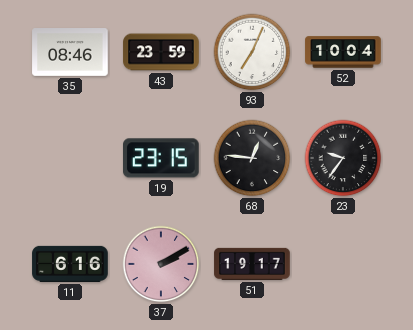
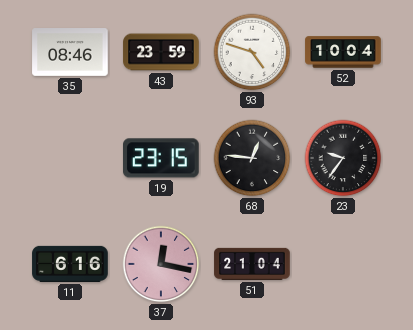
93: 7:04 -> 4:48
37: 2:10 -> 12:17
51: 19:17 -> 21:04
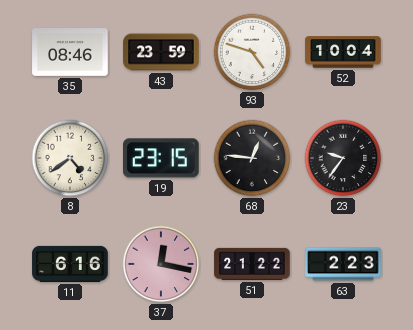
8: none -> 4:39
51: 21:04 -> 21:22
63: none -> 2:23
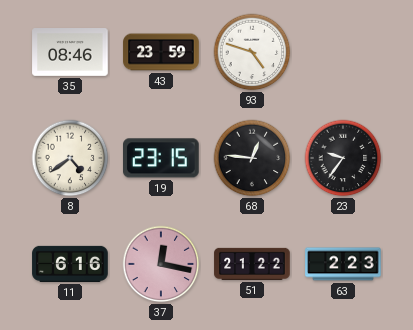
52: 10:04 -> none
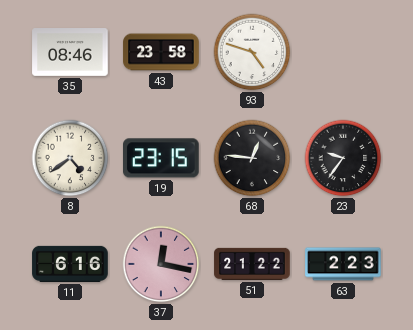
43: 23:59 -> 23:58
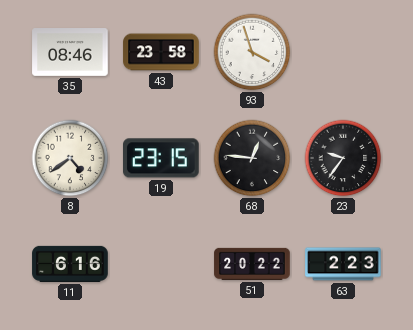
93: 4:48 -> 3:57
37: 12:17 -> none
51: 21:22 -> 20:22
